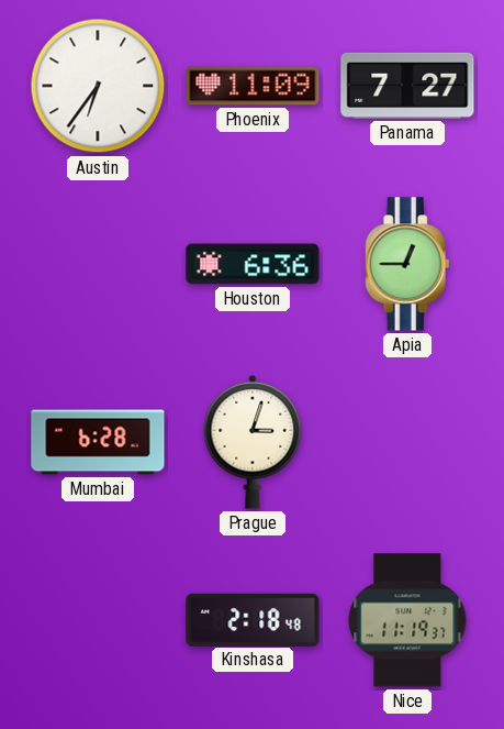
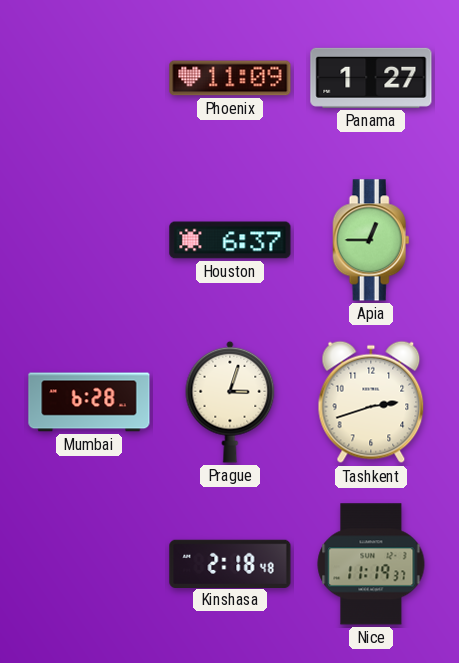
Austin: 6:36 -> none
Panama: 7:27 -> 1:27
Houston: 6:36 -> 6:37
Tashkent: none -> 2:42
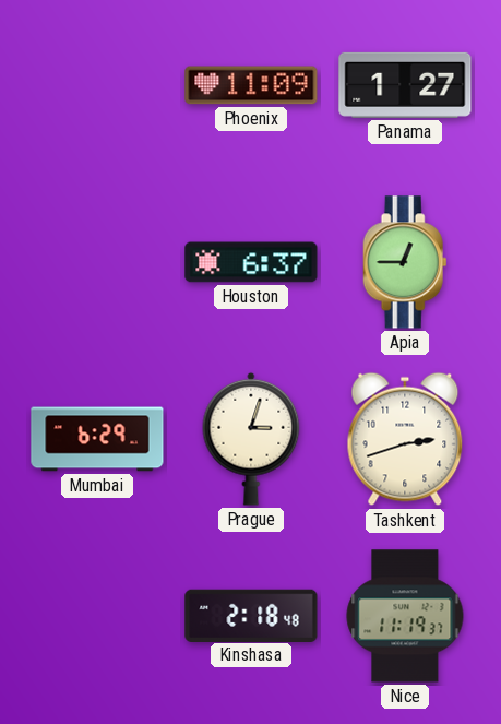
Mumbai: 6:28 -> 6:29
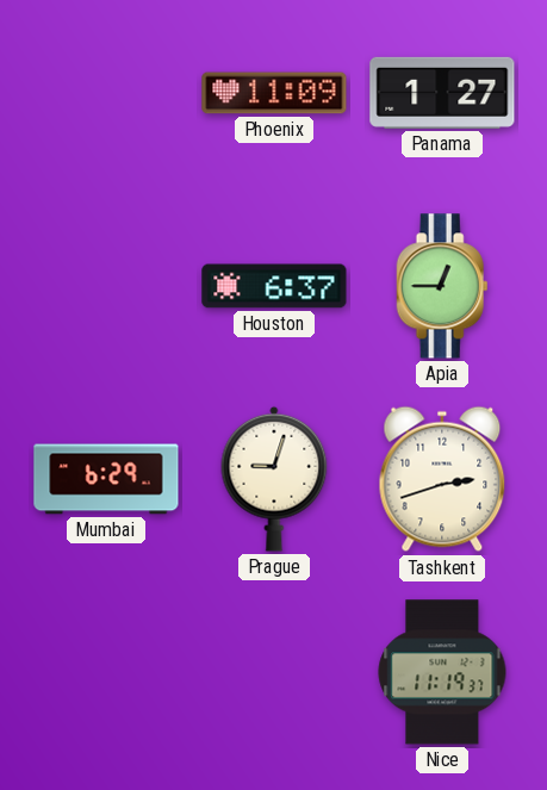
Prague: 3:03 -> 9:03
Kinshasa: 2:18 -> none
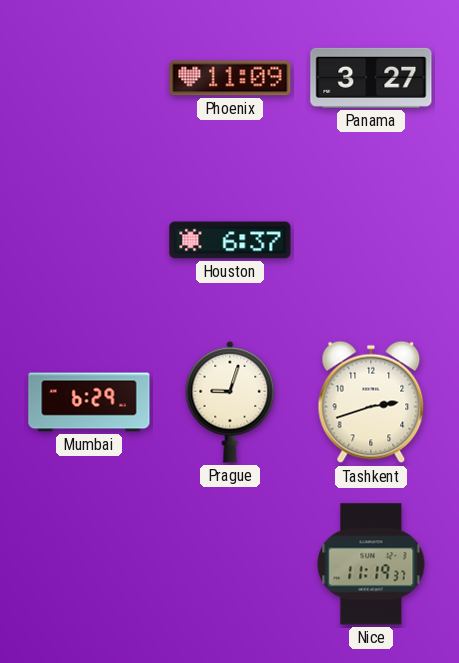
Panama: 1:27 -> 3:27
Apia: 12:45 -> none
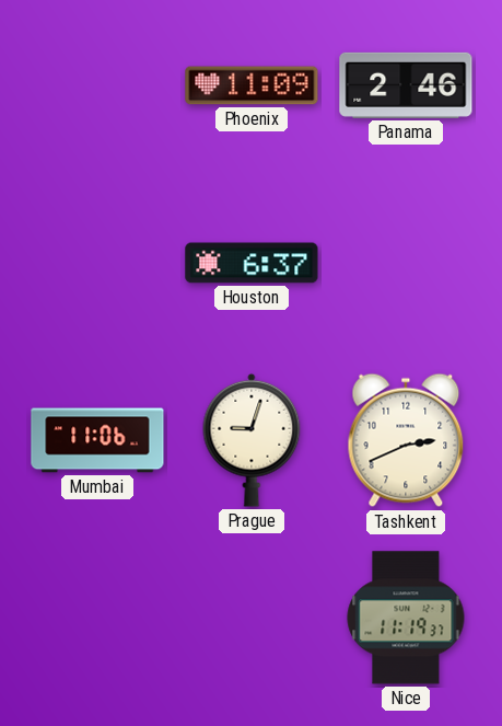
Panama: 3:27 -> 2:46
Mumbai: 6:29 -> 11:06
Tashkent: 2:42 -> 2:41
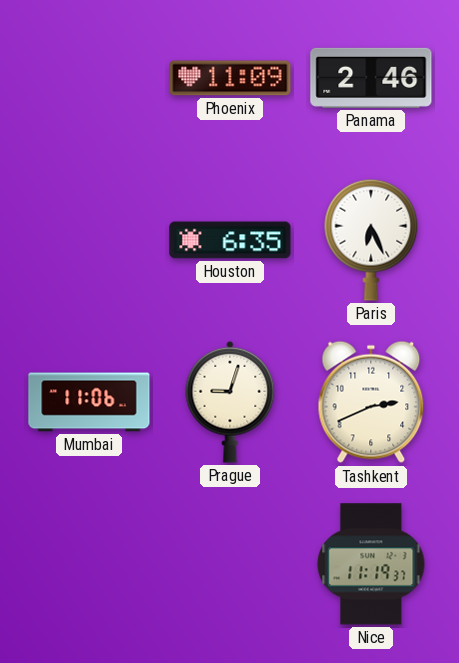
Houston: 6:37 -> 6:35
Paris: none -> 6:26
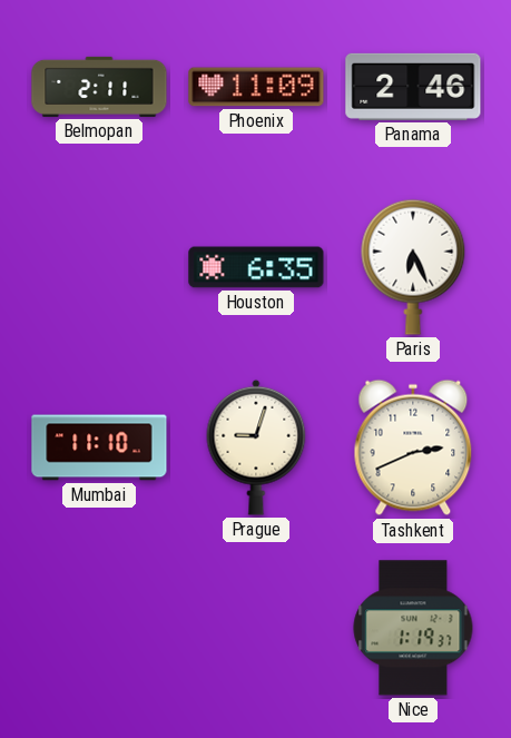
Belmopan: none -> 2:11
Mumbai: 11:06 -> 11:10
Nice: 11:19 -> 1:19
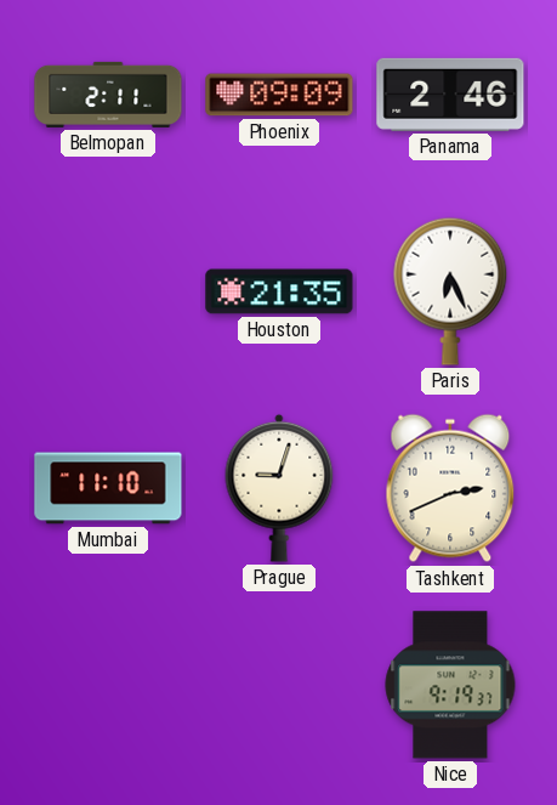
Phoenix: 11:09 -> 09:09
Houston: 6:35 -> 21:35
Nice: 1:19 -> 9:19
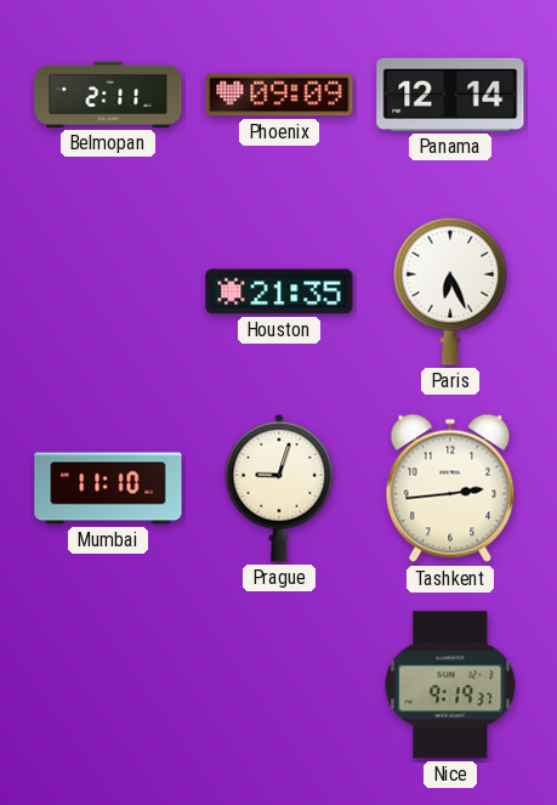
Panama: 2:46 -> 12:14
Tashkent: 2:41 -> 2:44
